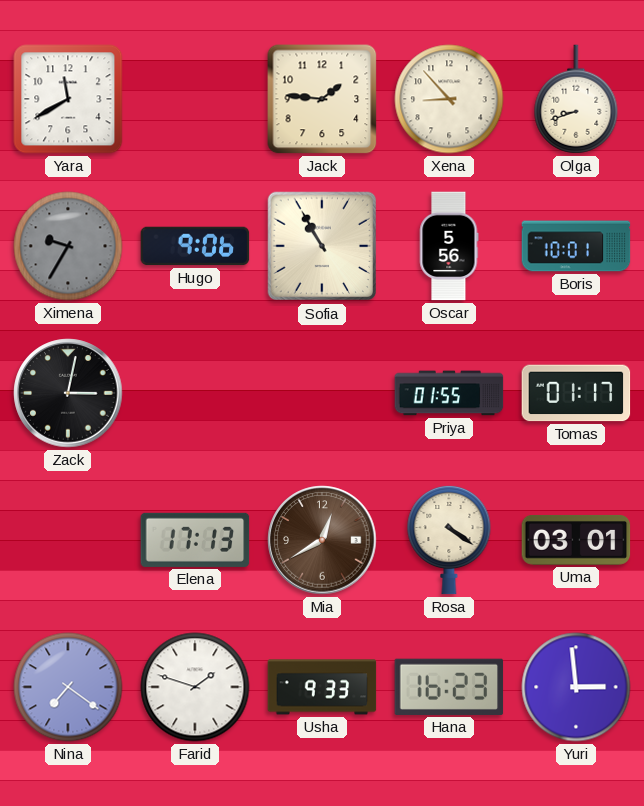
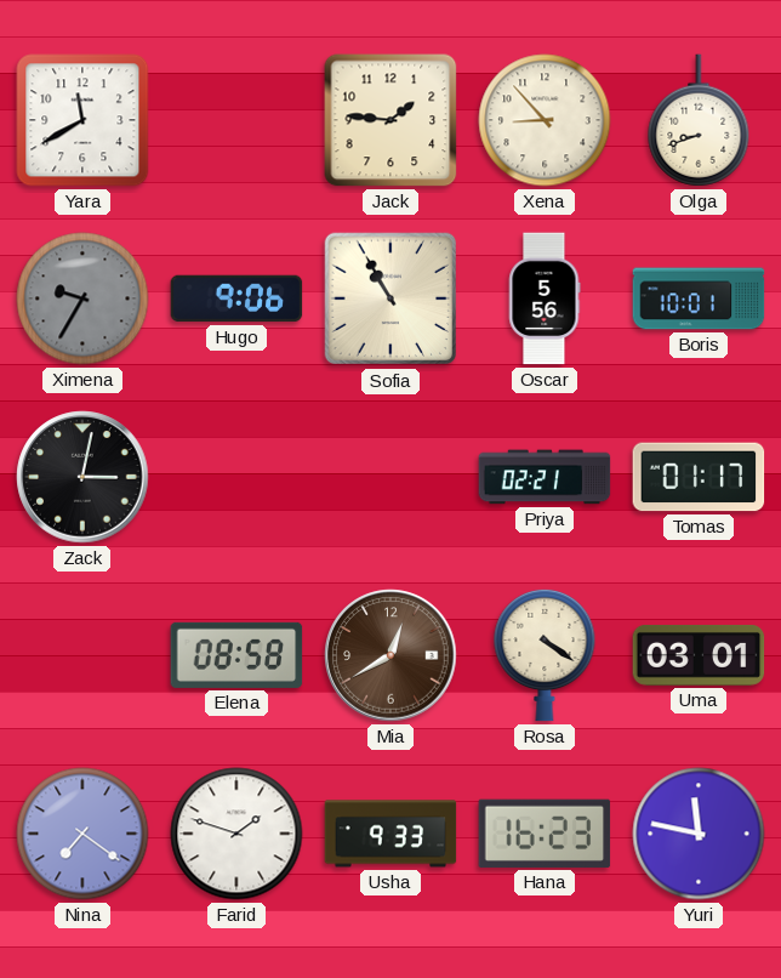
Priya: 01:55 -> 02:21
Elena: 17:13 -> 08:58
Yuri: 2:59 -> 11:47
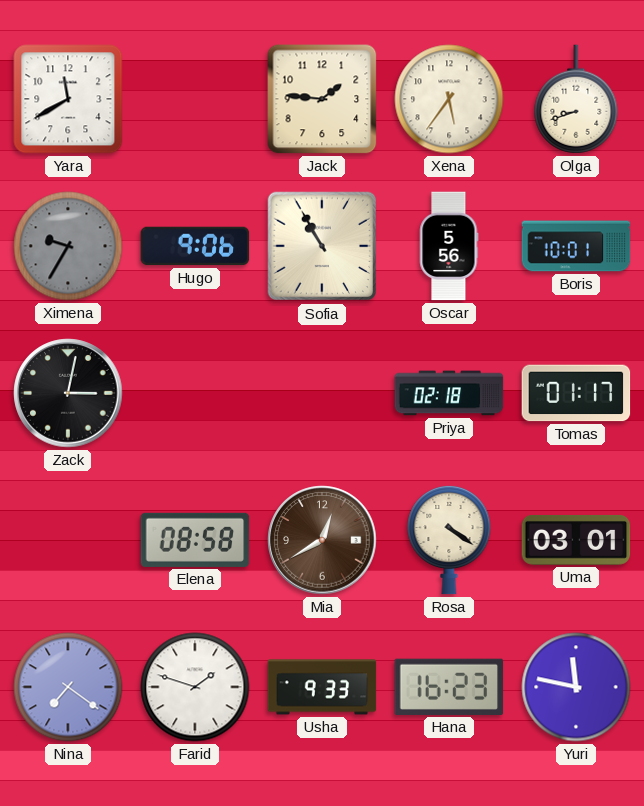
Xena: 8:53 -> 5:36
Priya: 02:21 -> 02:18
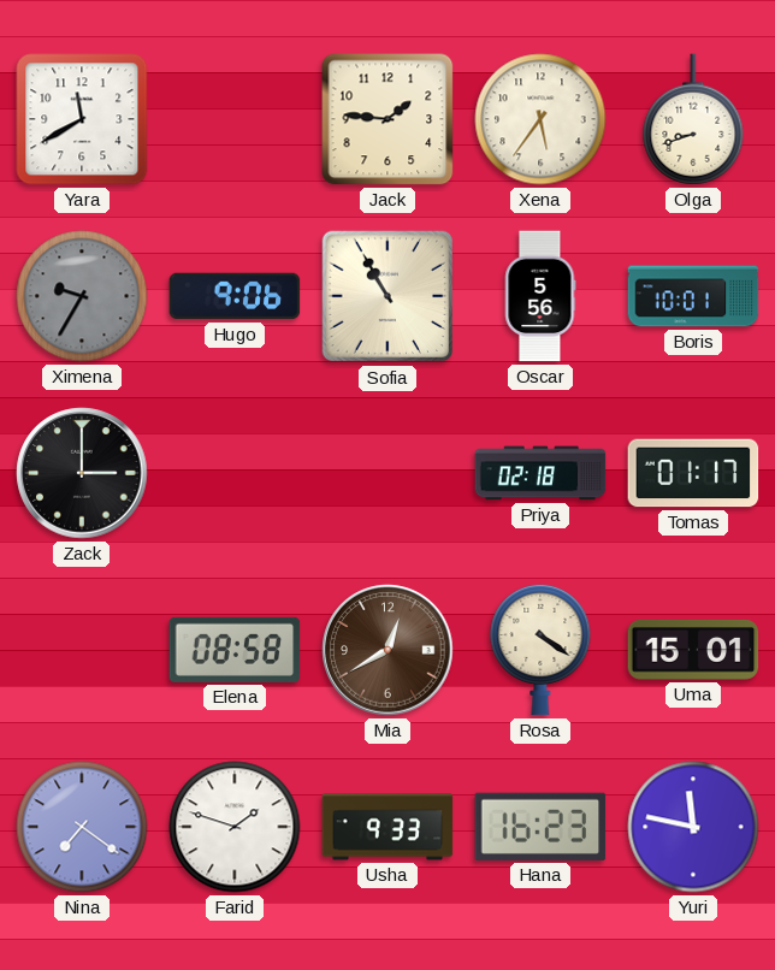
Zack: 3:02 -> 3:00
Uma: 03:01 -> 15:01
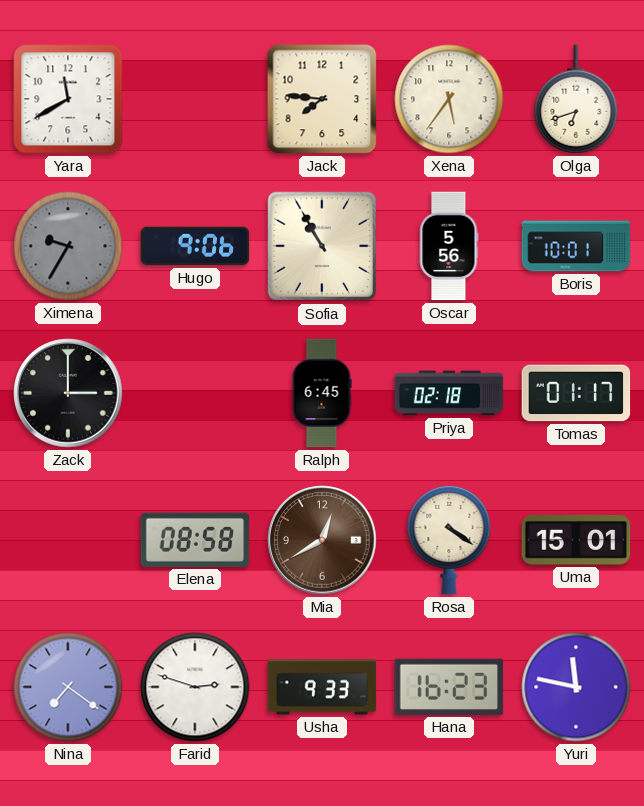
Jack: 1:46 -> 7:46
Olga: 8:42 -> 6:42
Ralph: none -> 6:45
Farid: 1:48 -> 2:48
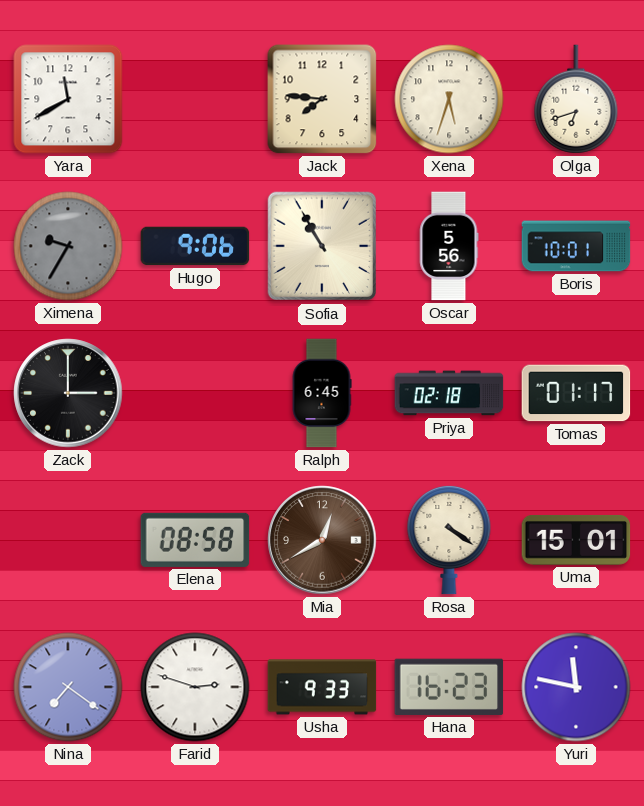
Xena: 5:36 -> 5:33
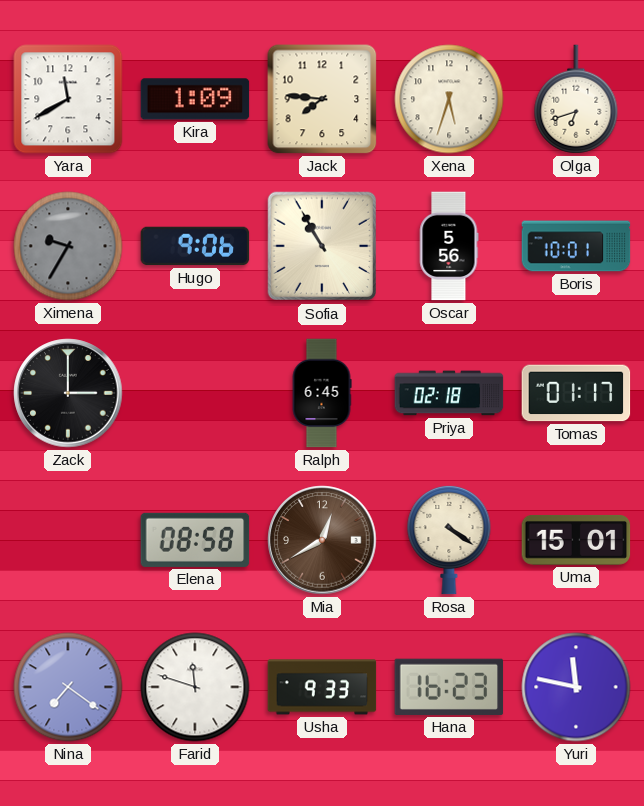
Kira: none -> 1:09
Farid: 2:48 -> 11:48
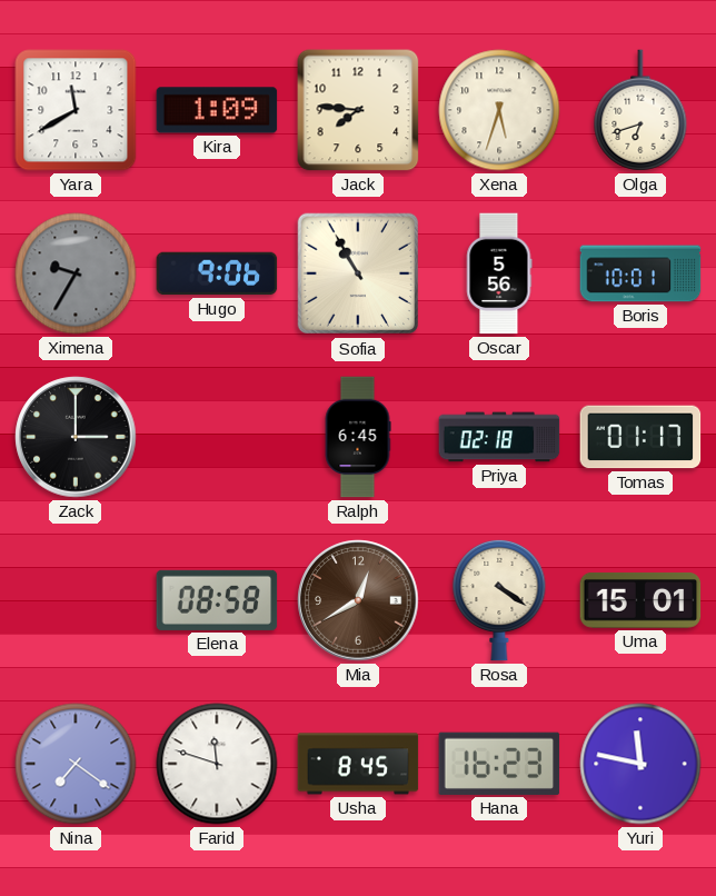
Usha: 9:33 -> 8:45
